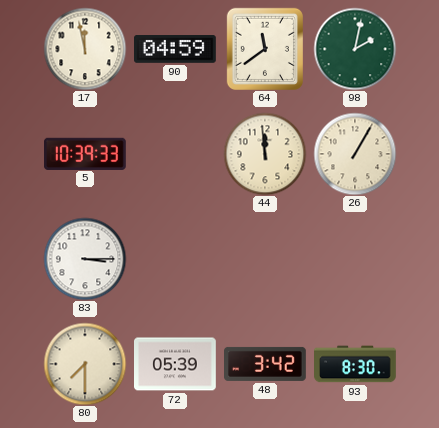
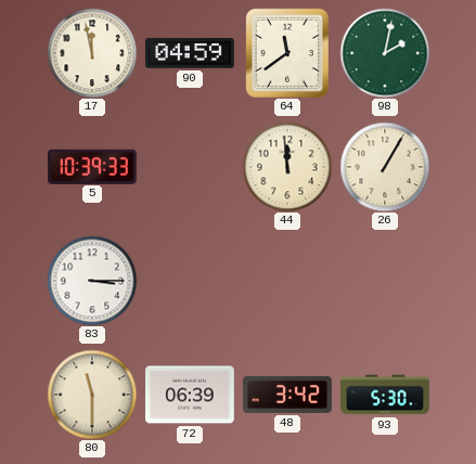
80: 7:30 -> 11:30
72: 05:39 -> 06:39
93: 8:30 -> 5:30
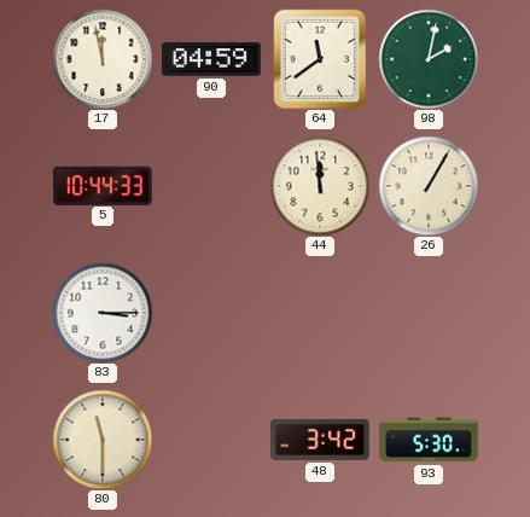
5: 10:39 -> 10:44
72: 06:39 -> none
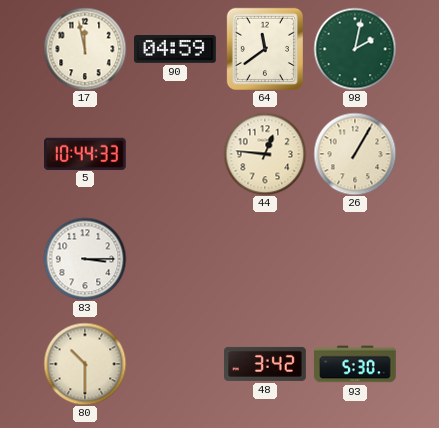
44: 11:59 -> 12:46
80: 11:30 -> 10:30
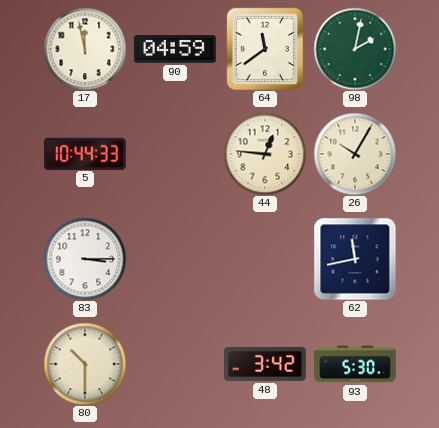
26: 1:05 -> 10:05
62: none -> 11:43
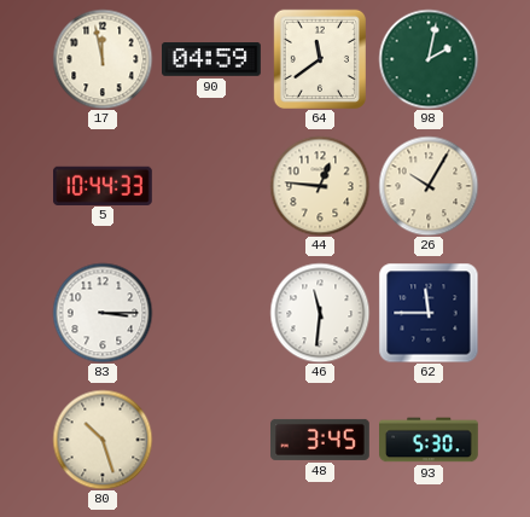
46: none -> 11:31
62: 11:43 -> 11:45
80: 10:30 -> 10:27
48: 3:42 -> 3:45
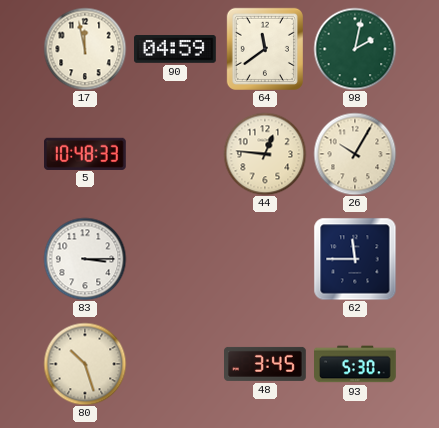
5: 10:44 -> 10:48
46: 11:31 -> none
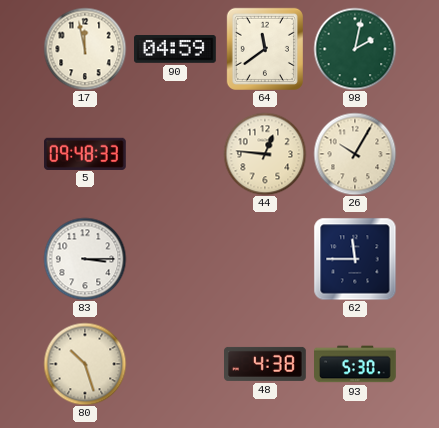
5: 10:48 -> 09:48
48: 3:45 -> 4:38
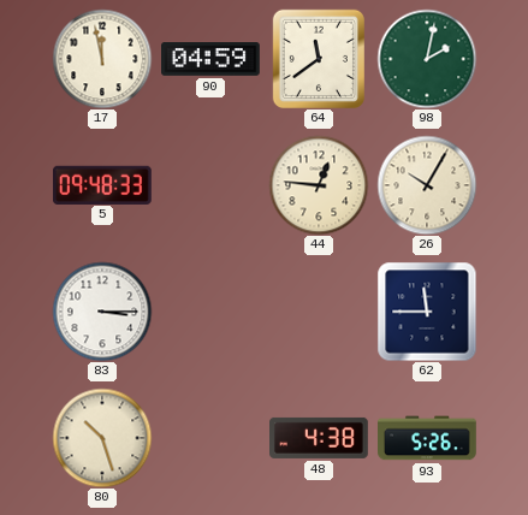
93: 5:30 -> 5:26
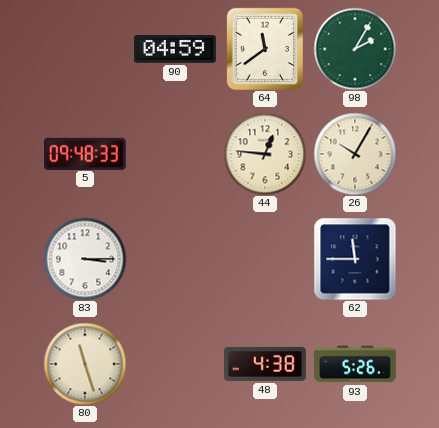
17: 11:58 -> none
98: 2:02 -> 2:05
80: 10:27 -> 11:27
